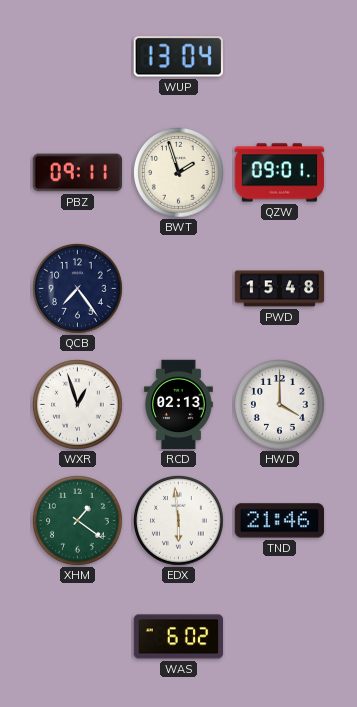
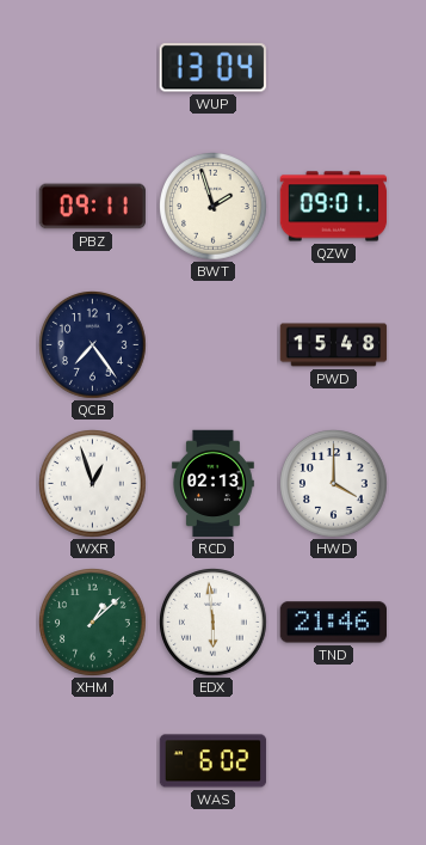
XHM: 1:21 -> 1:08
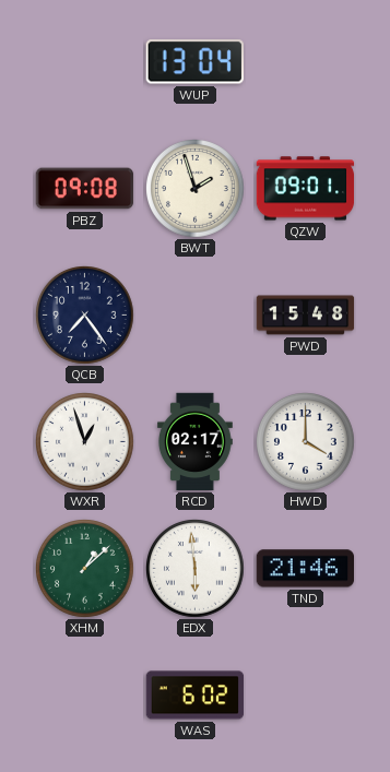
PBZ: 09:11 -> 09:08
RCD: 02:13 -> 02:17
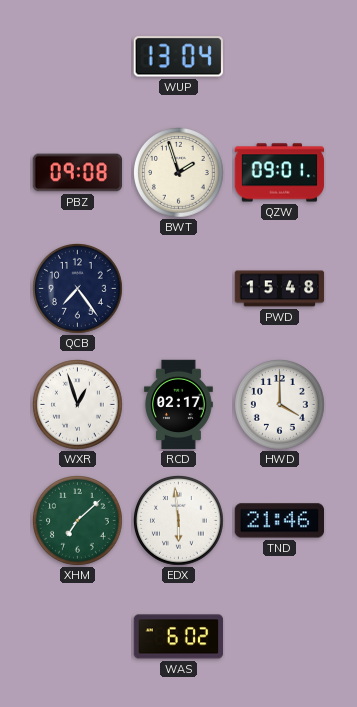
XHM: 1:08 -> 7:08
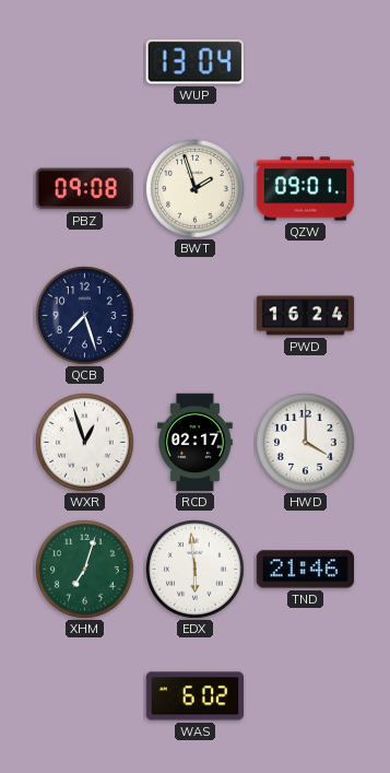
QCB: 7:24 -> 7:27
PWD: 15:48 -> 16:24
XHM: 7:08 -> 7:03
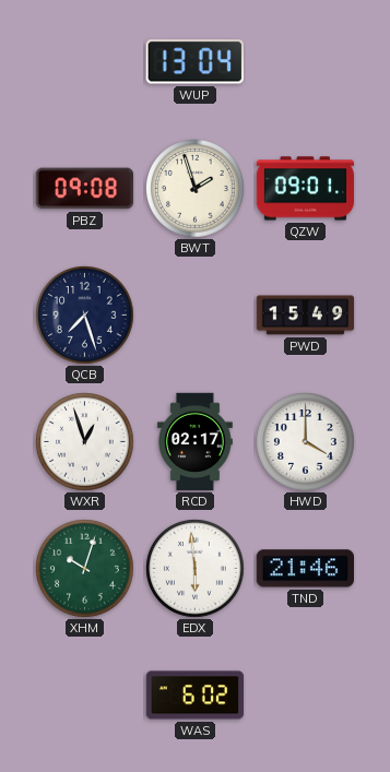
PWD: 16:24 -> 15:49
XHM: 7:03 -> 10:03
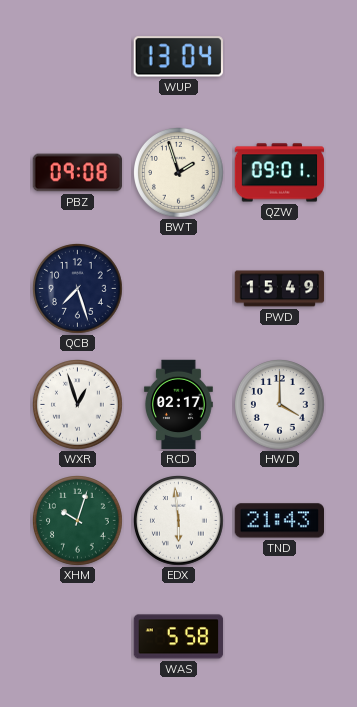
TND: 21:46 -> 21:43
WAS: 6:02 -> 5:58
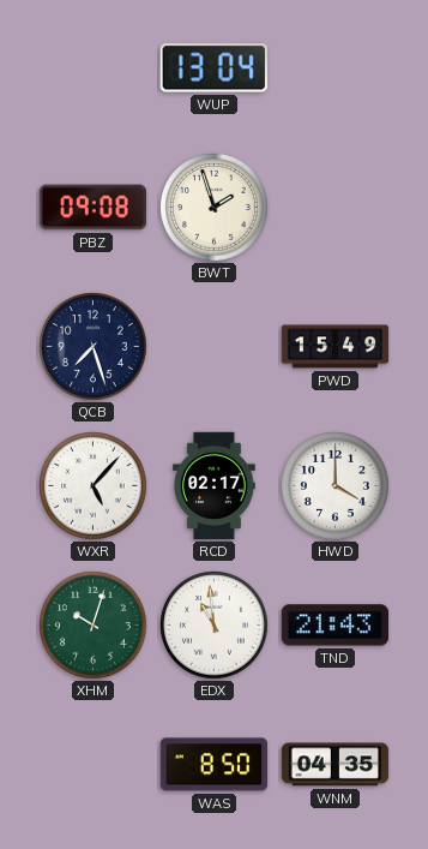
QZW: 09:01 -> none
WXR: 12:57 -> 5:07
EDX: 5:59 -> 10:59
WAS: 5:58 -> 8:50
WNM: none -> 04:35
